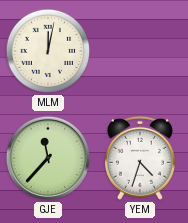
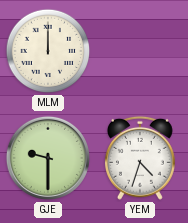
MLM: 12:02 -> 12:00
GJE: 11:37 -> 9:30
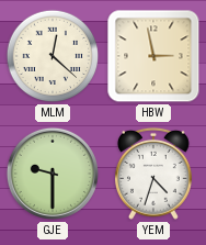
MLM: 12:00 -> 12:22
HBW: none -> 2:58
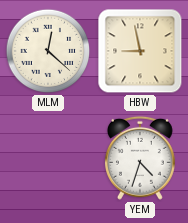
HBW: 2:58 -> 8:58
GJE: 9:30 -> none
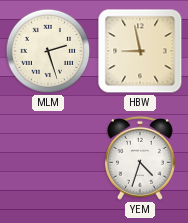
MLM: 12:22 -> 2:27
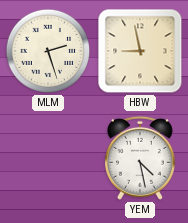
YEM: 4:33 -> 4:28
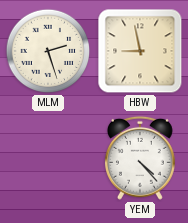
YEM: 4:28 -> 4:23
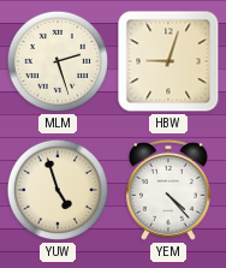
HBW: 8:58 -> 9:03
YUW: none -> 4:57
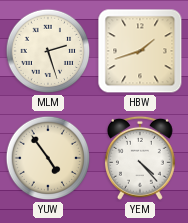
HBW: 9:03 -> 1:42
YUW: 4:57 -> 4:54
